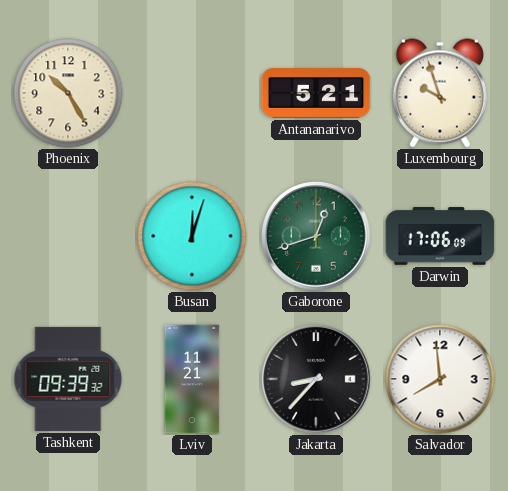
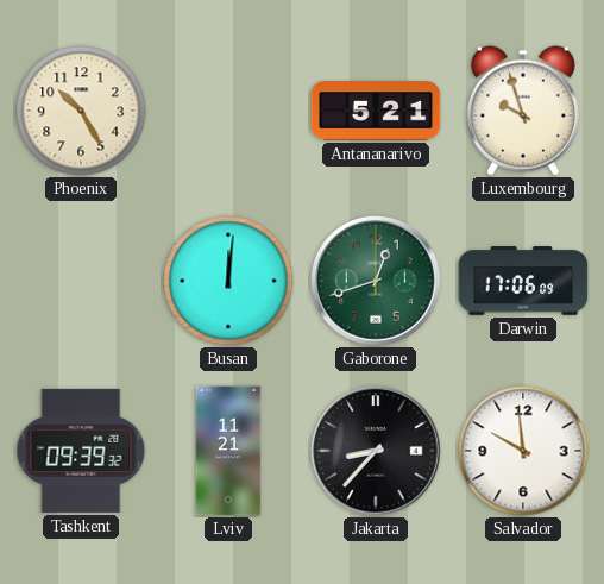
Busan: 12:03 -> 12:01
Salvador: 7:59 -> 9:59
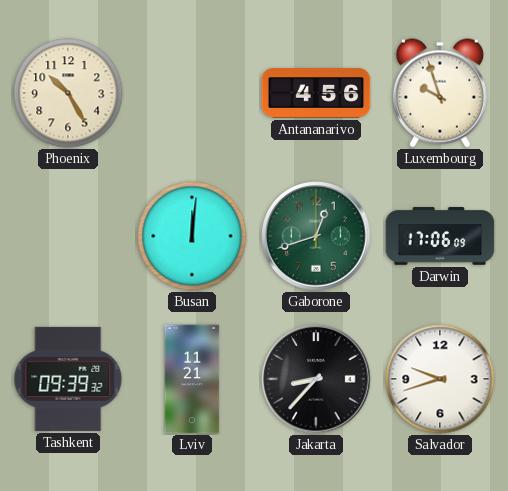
Antananarivo: 5:21 -> 4:56
Salvador: 9:59 -> 9:42
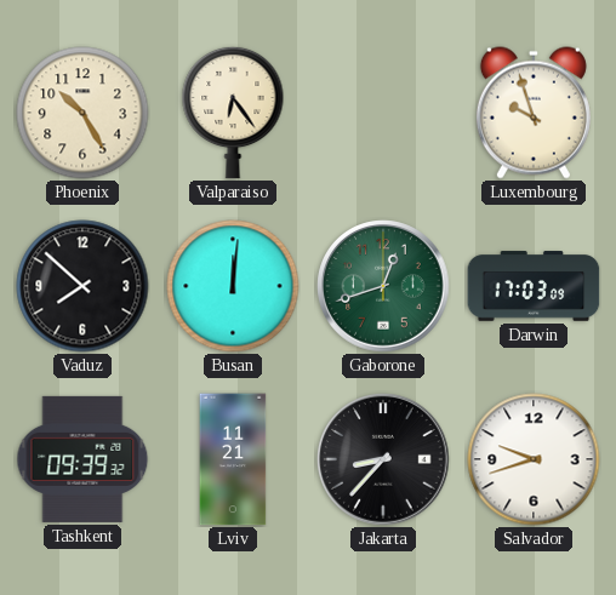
Valparaiso: none -> 6:24
Antananarivo: 4:56 -> none
Vaduz: none -> 7:52
Darwin: 17:06 -> 17:03
